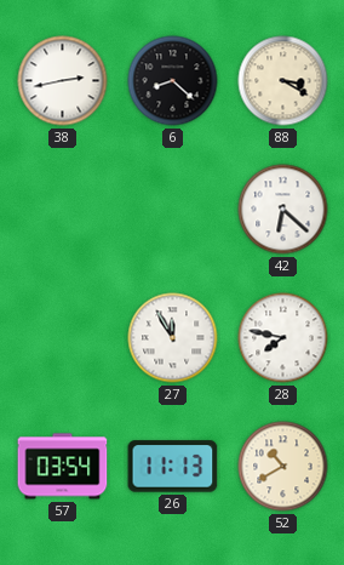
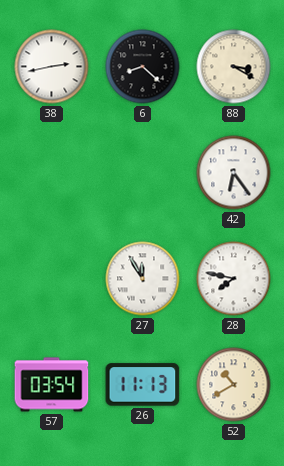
42: 6:22 -> 6:24
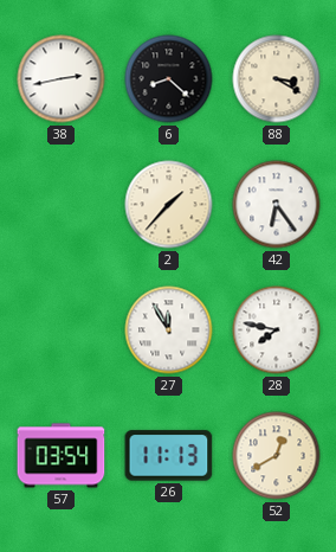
2: none -> 1:37
52: 10:40 -> 12:40
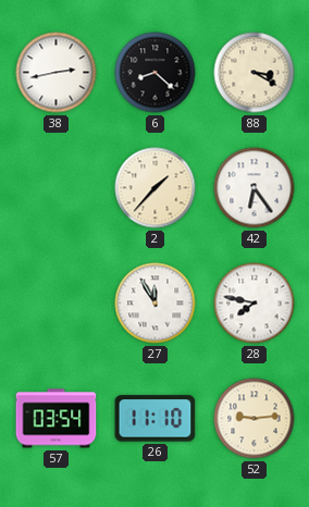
26: 11:13 -> 11:10
52: 12:40 -> 9:14
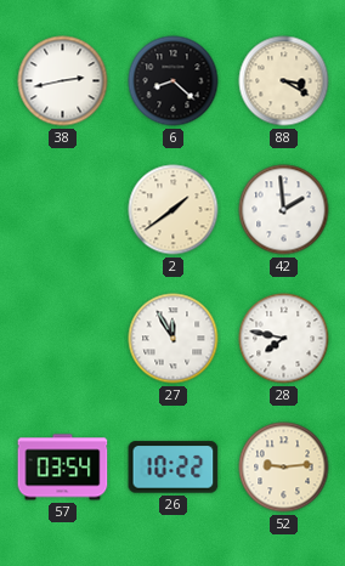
2: 1:37 -> 1:39
42: 6:24 -> 1:59
26: 11:10 -> 10:22
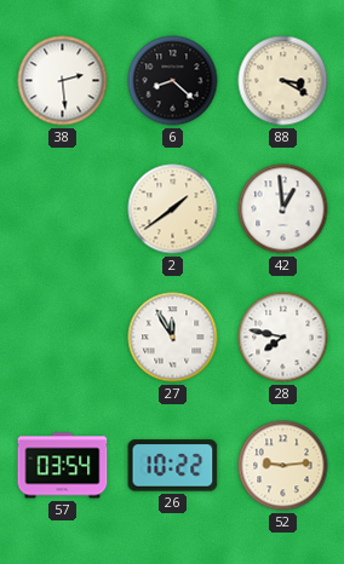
38: 2:43 -> 2:29
42: 1:59 -> 12:59
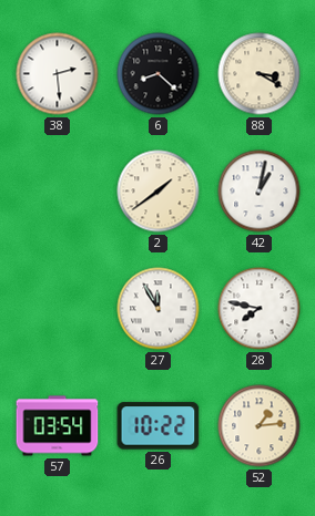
42: 12:59 -> 1:02
52: 9:14 -> 1:14
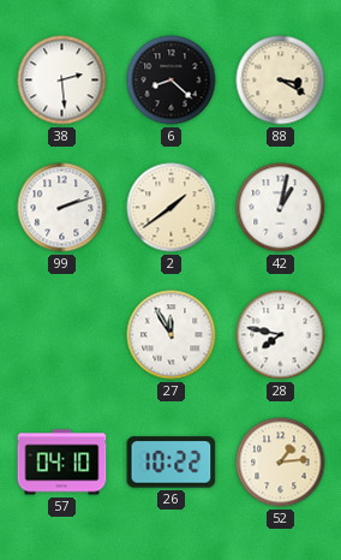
99: none -> 2:12
57: 03:54 -> 04:10
